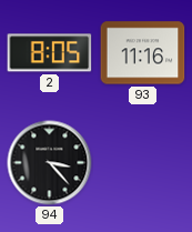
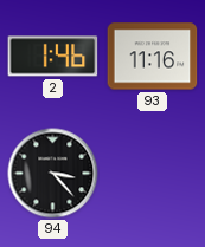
2: 8:05 -> 1:46
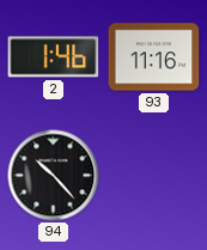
94: 3:23 -> 10:23
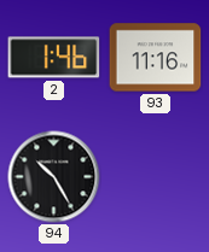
94: 10:23 -> 10:25
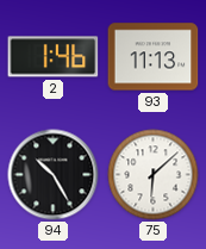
93: 11:16 -> 11:13
75: none -> 6:08
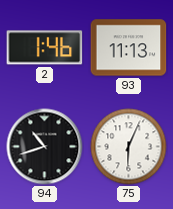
94: 10:25 -> 10:42
75: 6:08 -> 6:04
